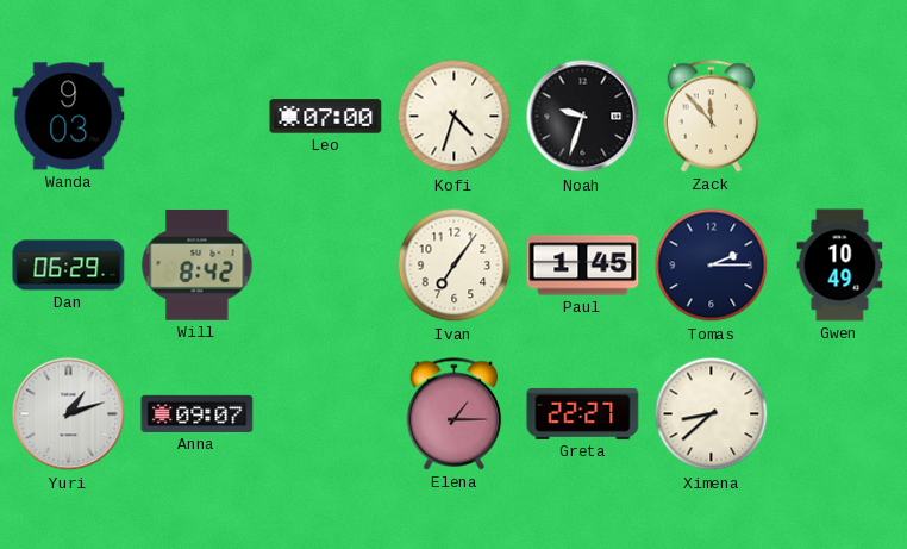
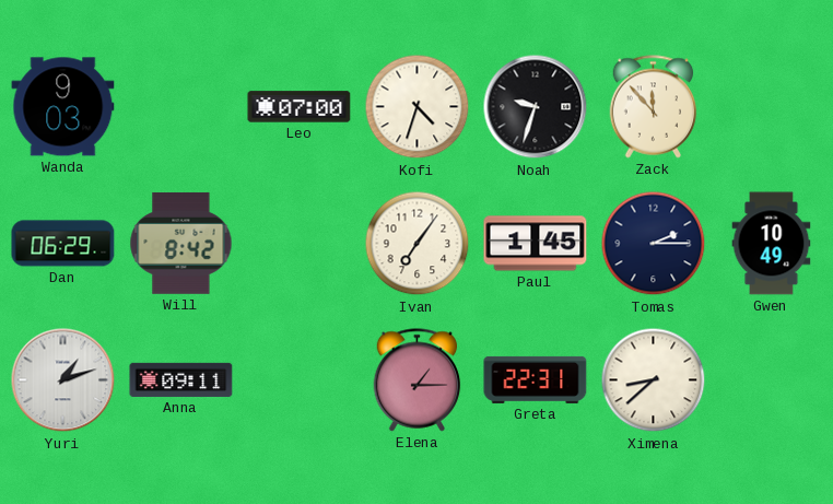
Anna: 09:07 -> 09:11
Greta: 22:27 -> 22:31
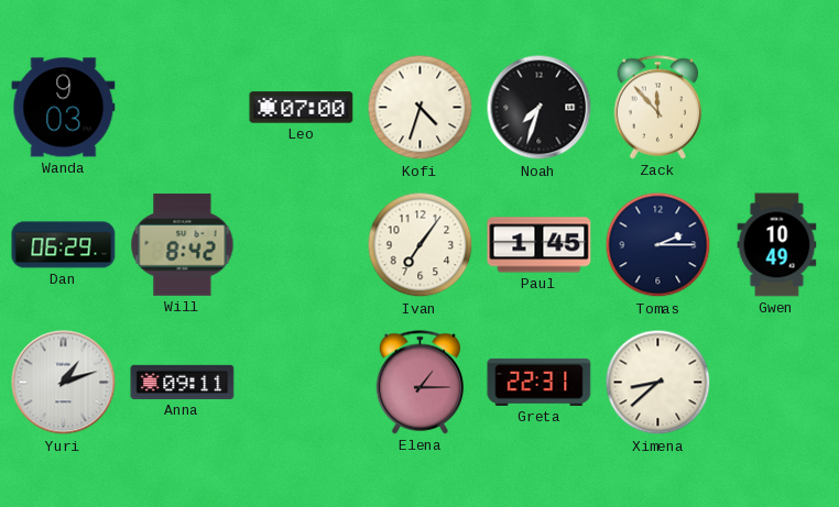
Noah: 9:33 -> 7:33
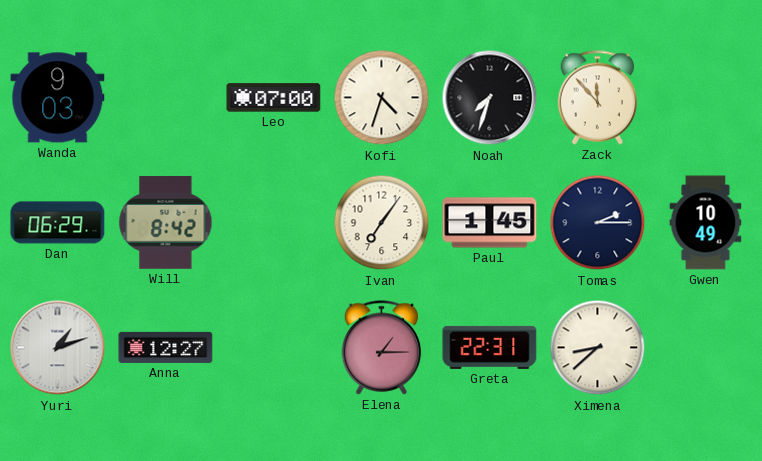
Anna: 09:11 -> 12:27
